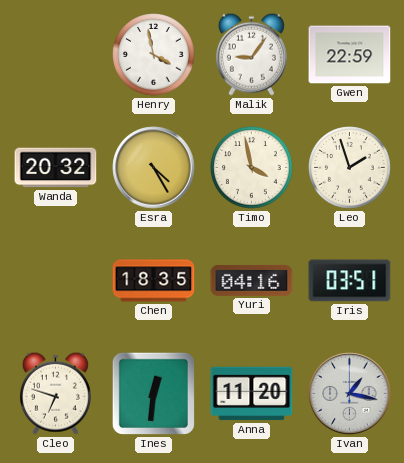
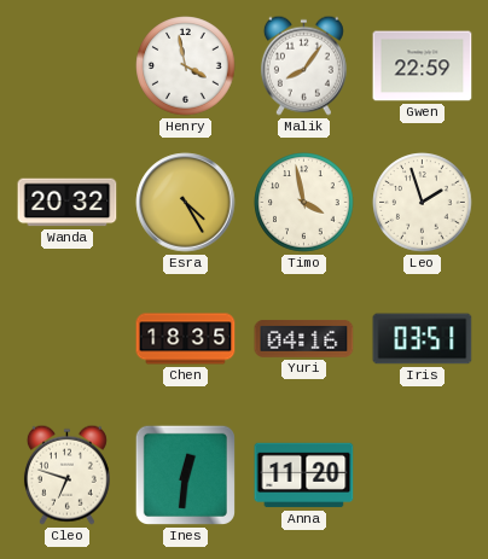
Malik: 9:06 -> 8:06
Ivan: 1:17 -> none
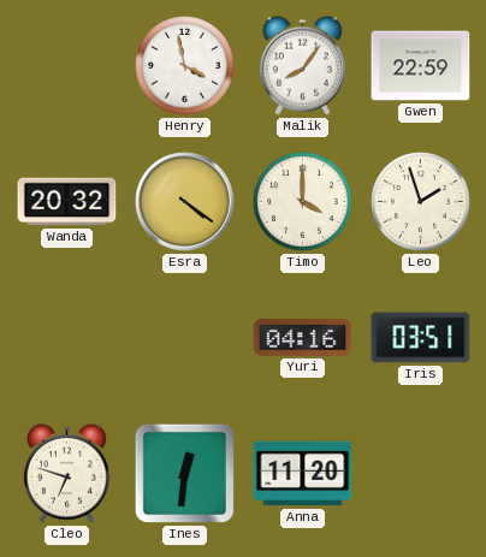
Esra: 4:25 -> 4:21
Timo: 3:58 -> 4:00
Chen: 18:35 -> none
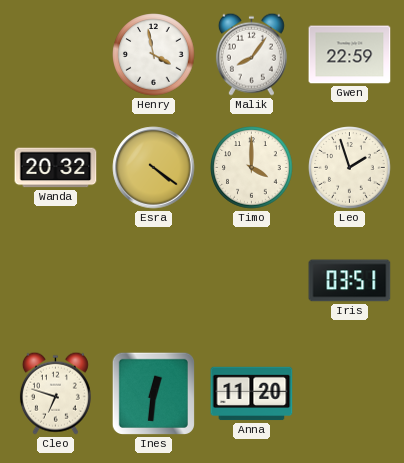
Yuri: 04:16 -> none
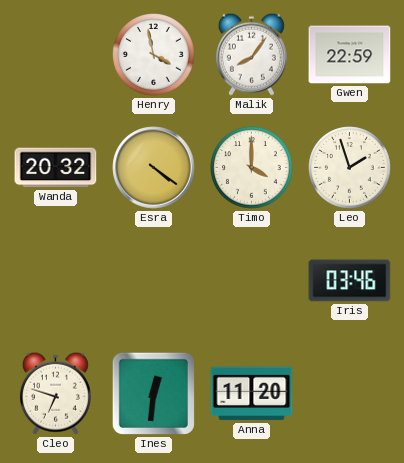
Iris: 03:51 -> 03:46
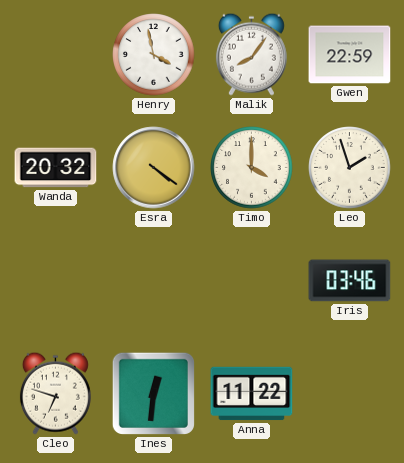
Anna: 11:20 -> 11:22
